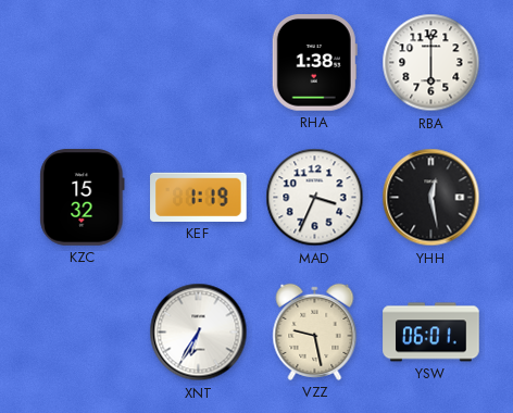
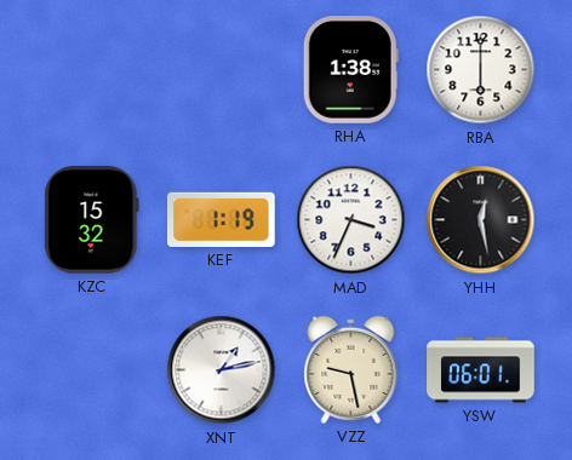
XNT: 6:35 -> 1:13
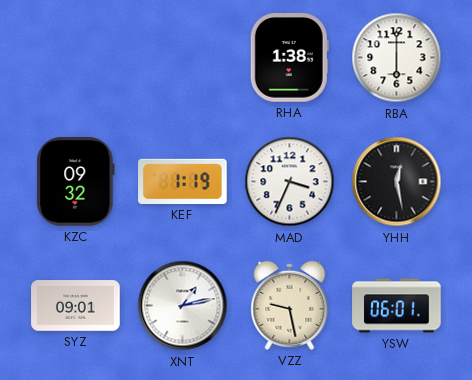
KZC: 15:32 -> 09:32
SYZ: none -> 09:01
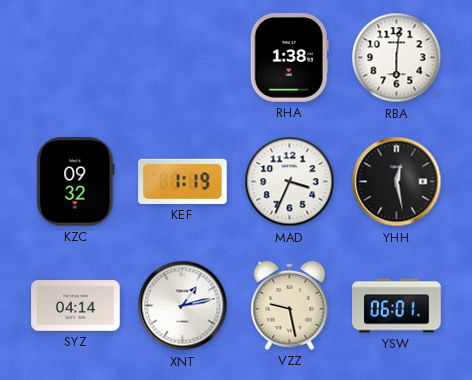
RBA: 6:00 -> 6:01
SYZ: 09:01 -> 04:14
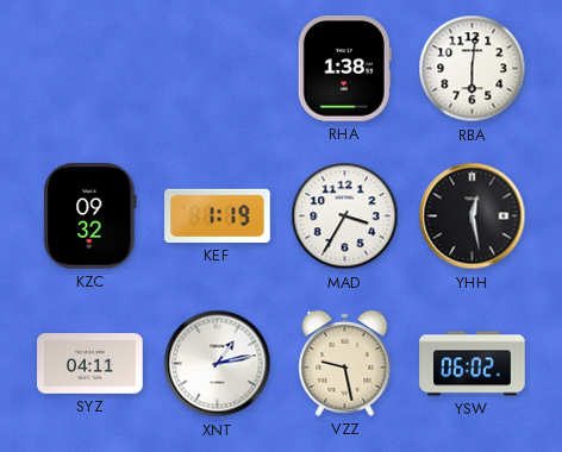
MAD: 3:34 -> 3:35
SYZ: 04:14 -> 04:11
YSW: 06:01 -> 06:02
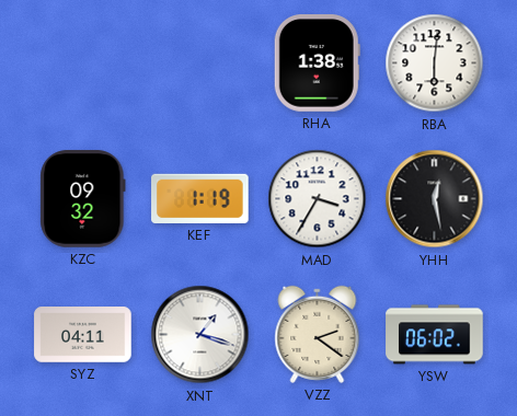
XNT: 1:13 -> 1:18
VZZ: 9:28 -> 2:21
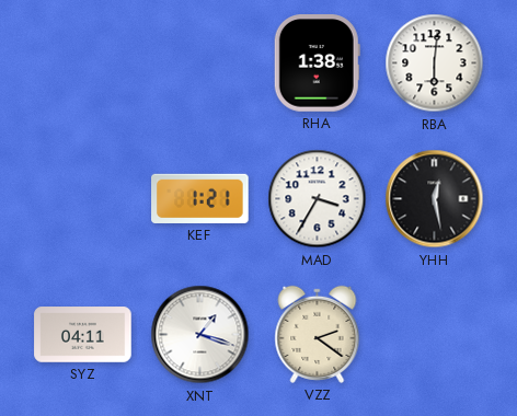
KZC: 09:32 -> none
KEF: 1:19 -> 1:21
YSW: 06:02 -> none
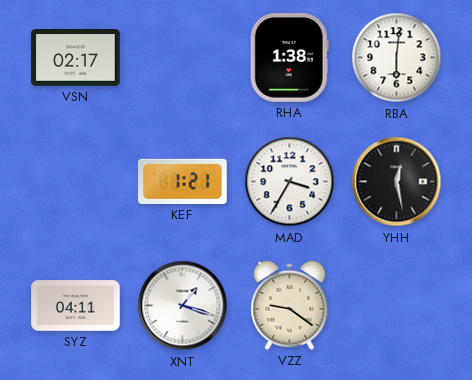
VSN: none -> 02:17
VZZ: 2:21 -> 9:21
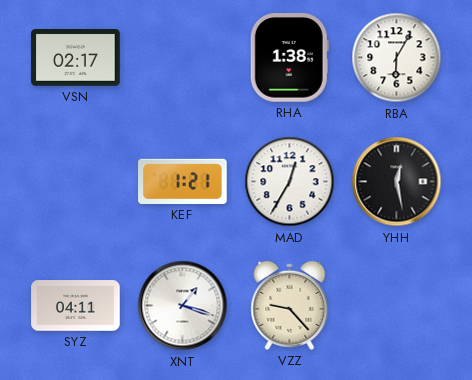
RBA: 6:01 -> 6:05
MAD: 3:35 -> 12:35
VZZ: 9:21 -> 9:23
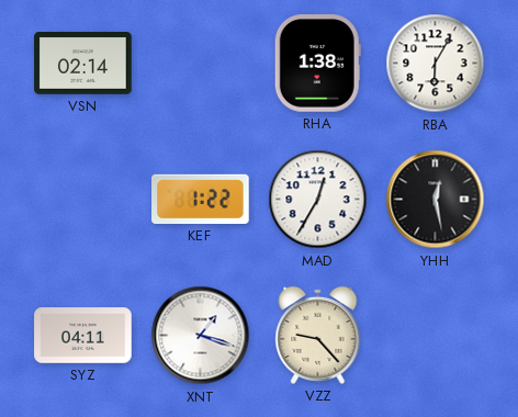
VSN: 02:17 -> 02:14
KEF: 1:21 -> 1:22
